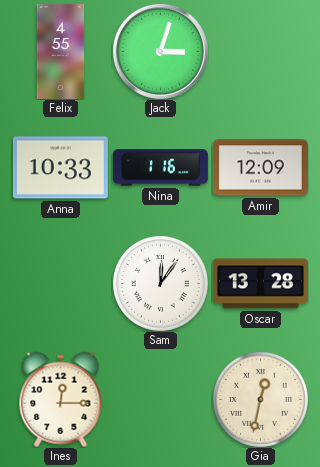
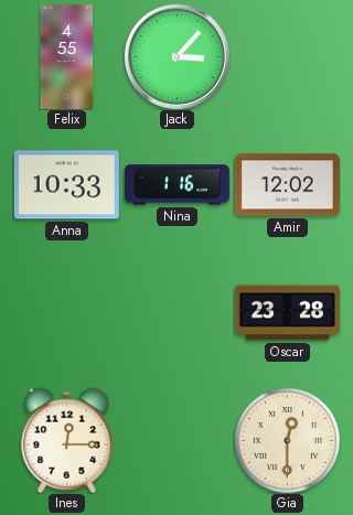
Jack: 3:03 -> 3:07
Amir: 12:09 -> 12:02
Sam: 12:06 -> none
Oscar: 13:28 -> 23:28
Gia: 12:32 -> 12:30
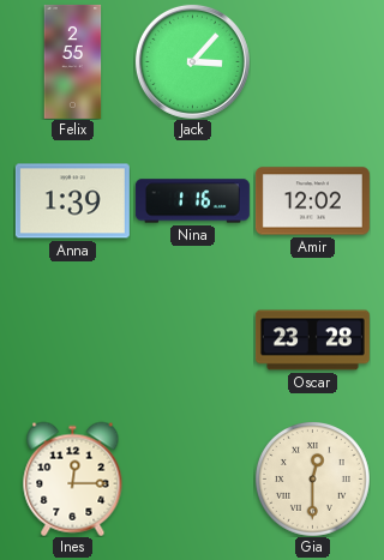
Felix: 4:55 -> 2:55
Anna: 10:33 -> 1:39
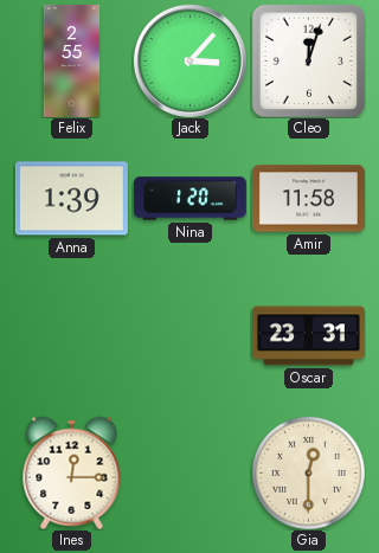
Cleo: none -> 12:03
Nina: 1:16 -> 1:20
Amir: 12:02 -> 11:58
Oscar: 23:28 -> 23:31
